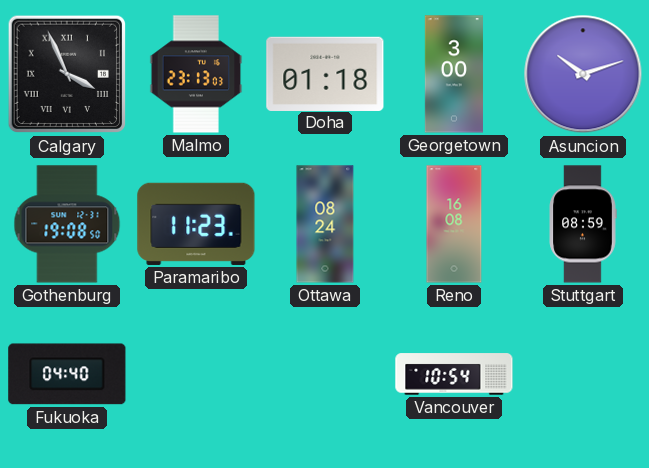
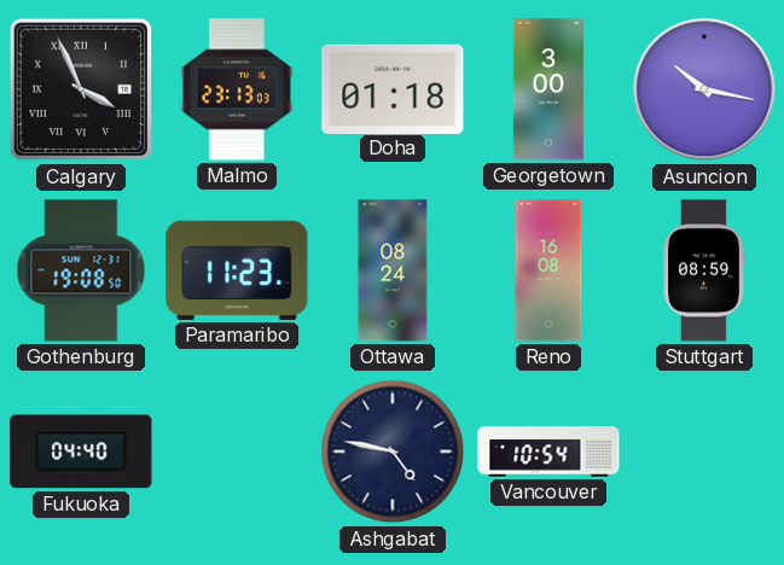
Asuncion: 10:12 -> 10:17
Ashgabat: none -> 4:47
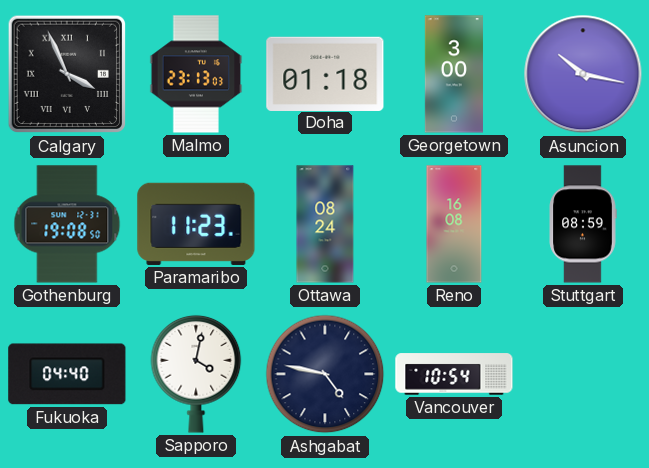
Sapporo: none -> 4:02
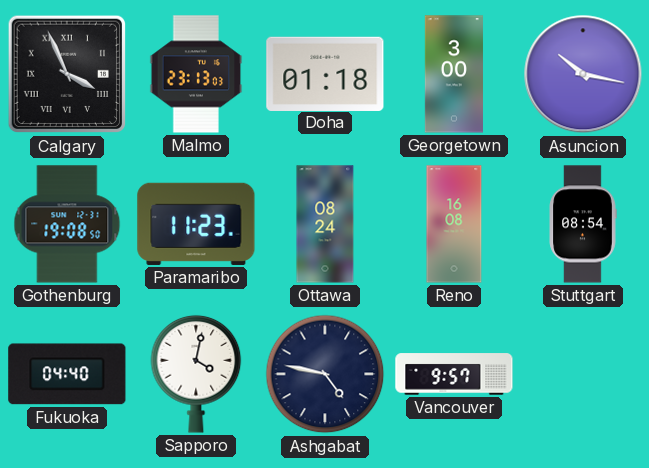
Stuttgart: 08:59 -> 08:54
Vancouver: 10:54 -> 9:57
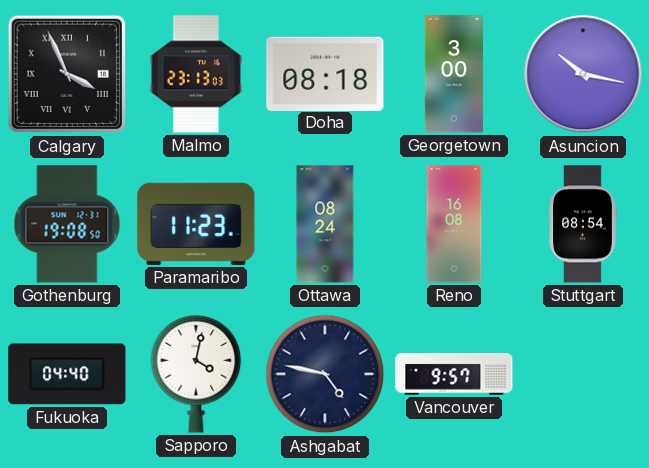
Doha: 01:18 -> 08:18
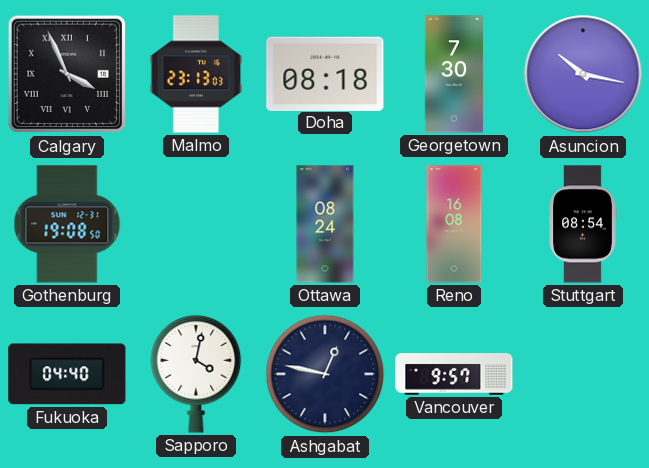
Georgetown: 3:00 -> 7:30
Paramaribo: 11:23 -> none
Ashgabat: 4:47 -> 12:47
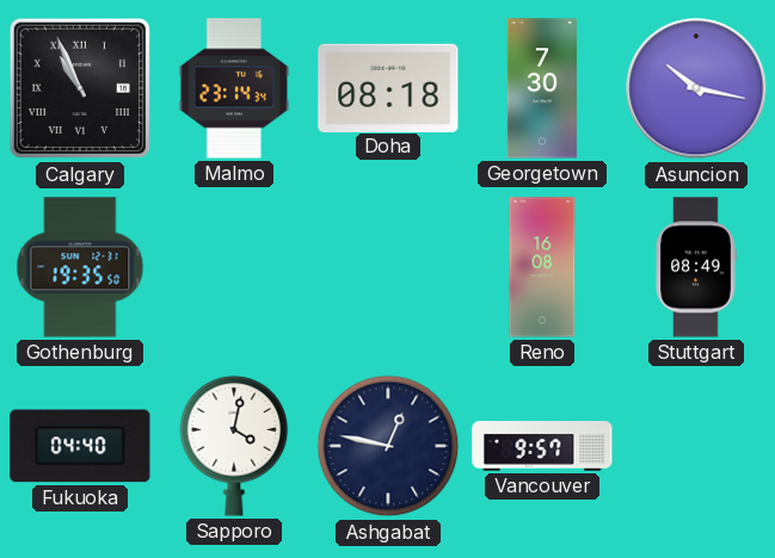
Calgary: 3:56 -> 10:56
Malmo: 23:13 -> 23:14
Gothenburg: 19:08 -> 19:35
Ottawa: 08:24 -> none
Stuttgart: 08:54 -> 08:49
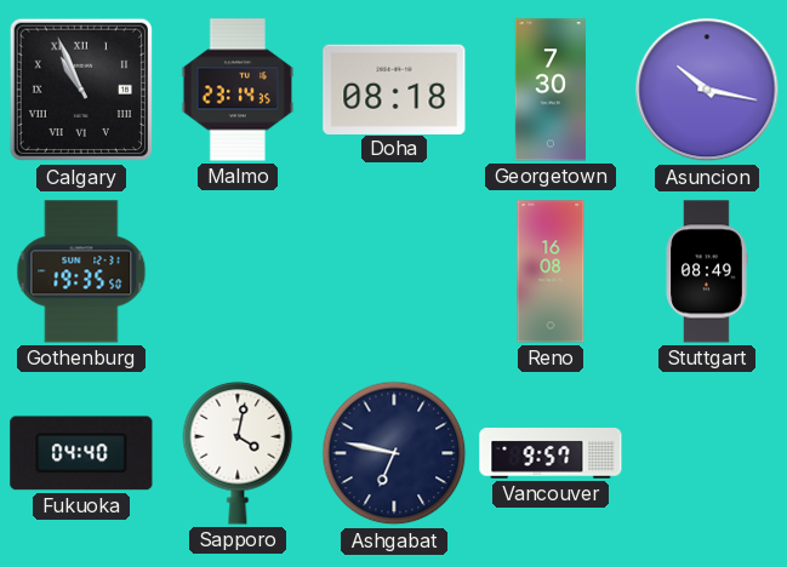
Malmo: 23:14:34 -> 23:14:35
Ashgabat: 12:47 -> 6:47
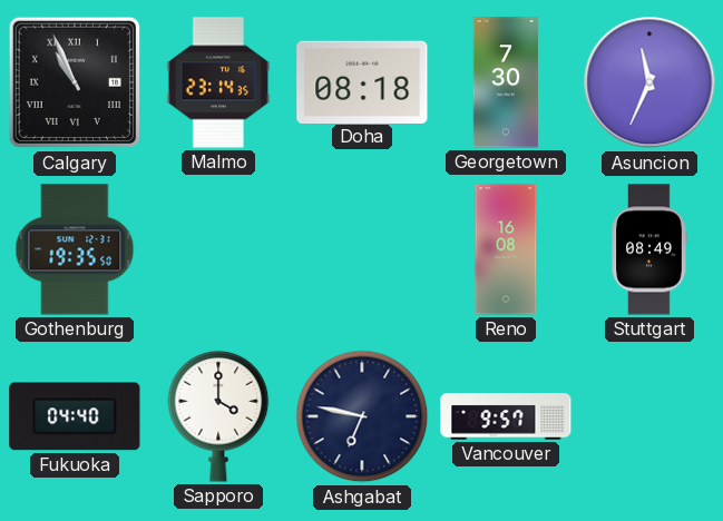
Asuncion: 10:17 -> 11:34
Sapporo: 4:02 -> 4:00
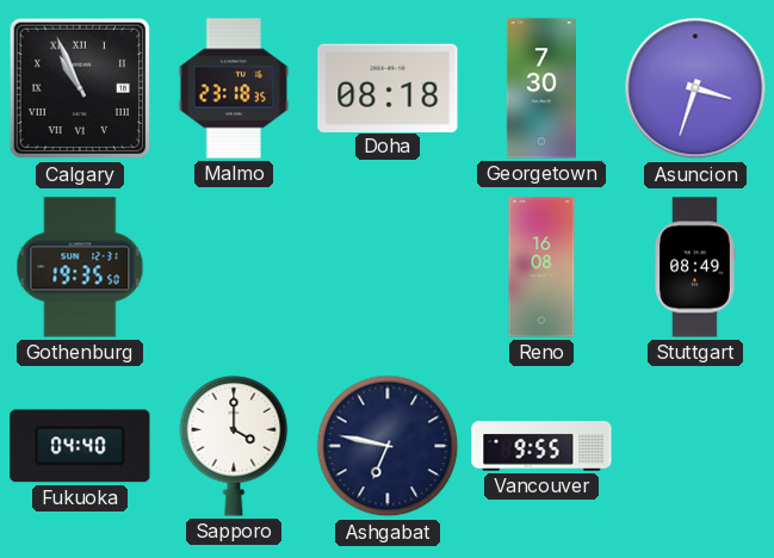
Malmo: 23:14 -> 23:18
Asuncion: 11:34 -> 3:33
Vancouver: 9:57 -> 9:55
